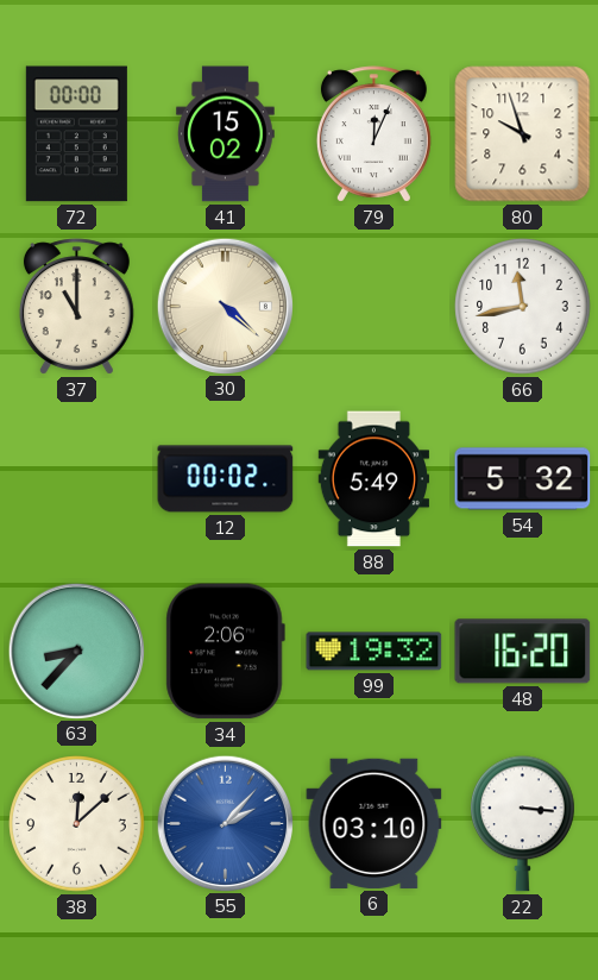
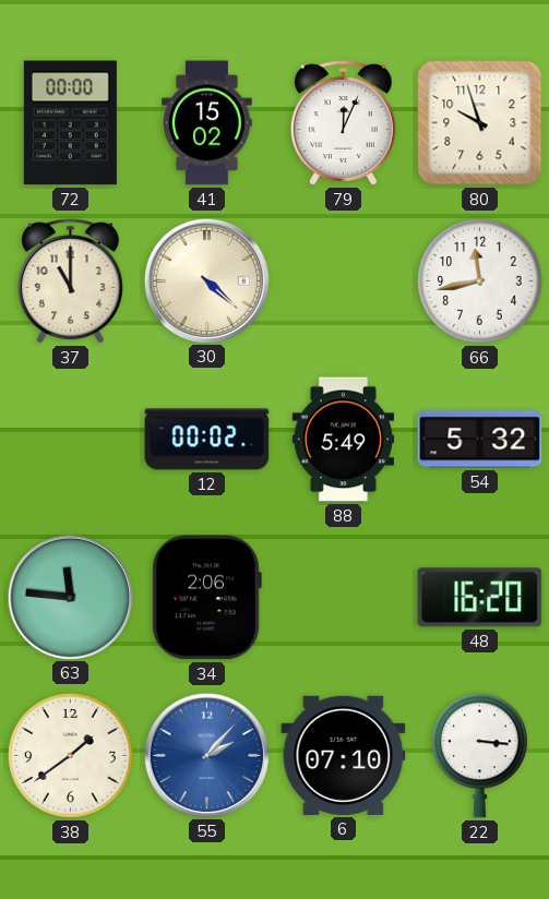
63: 8:37 -> 11:46
99: 19:32 -> none
38: 12:08 -> 1:39
6: 03:10 -> 07:10
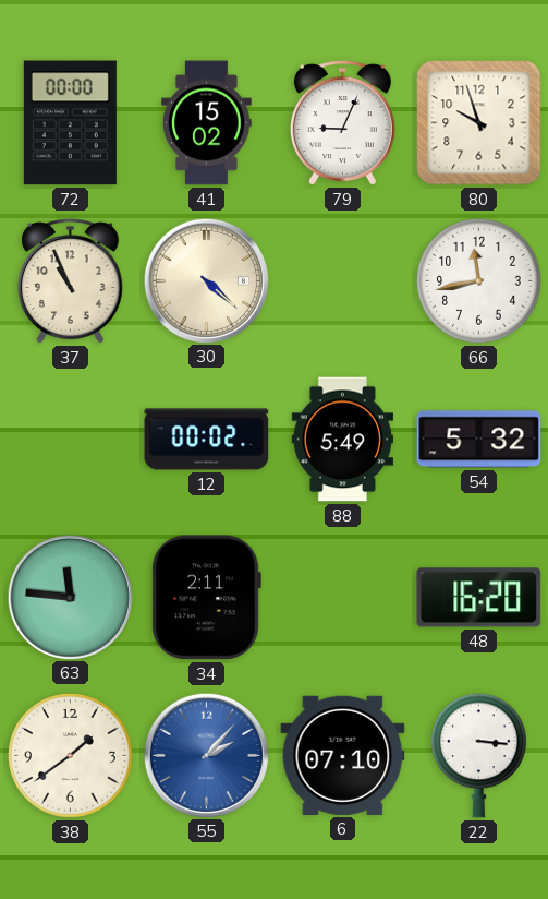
79: 12:04 -> 9:04
37: 11:00 -> 10:56
34: 2:06 -> 2:11
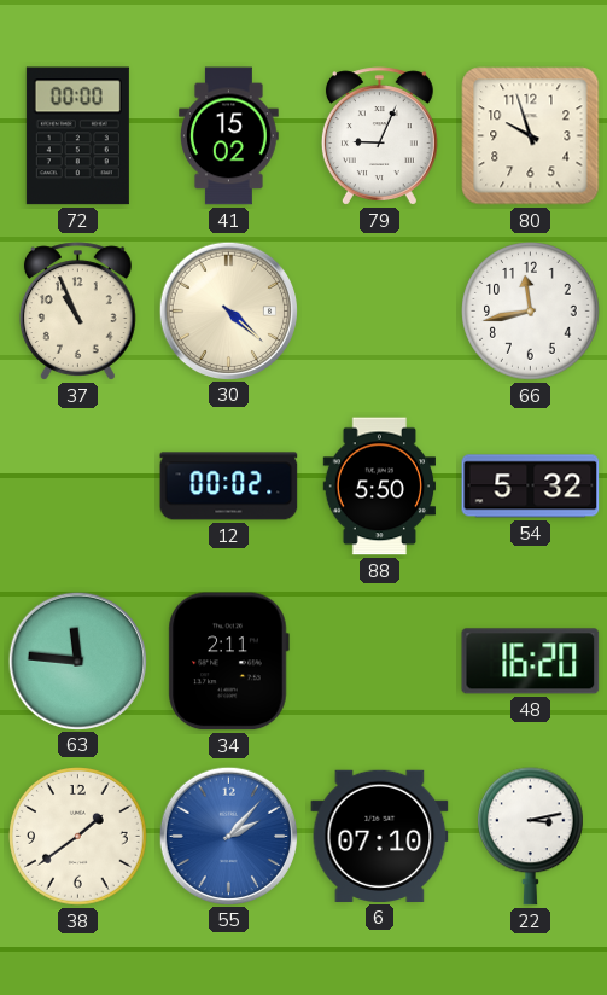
88: 5:49 -> 5:50
22: 3:16 -> 3:13
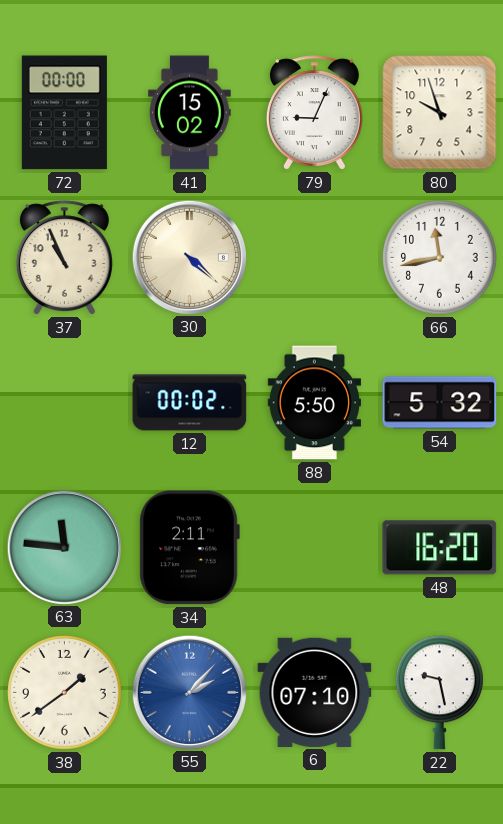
22: 3:13 -> 9:28
